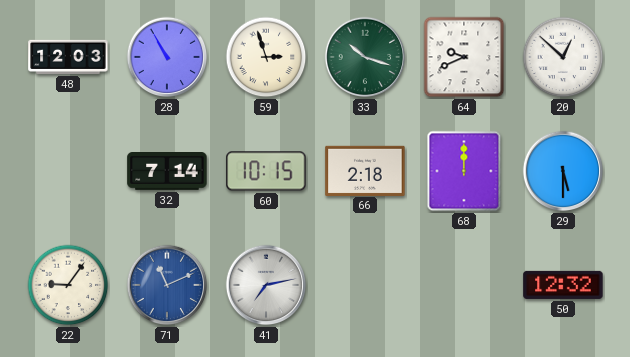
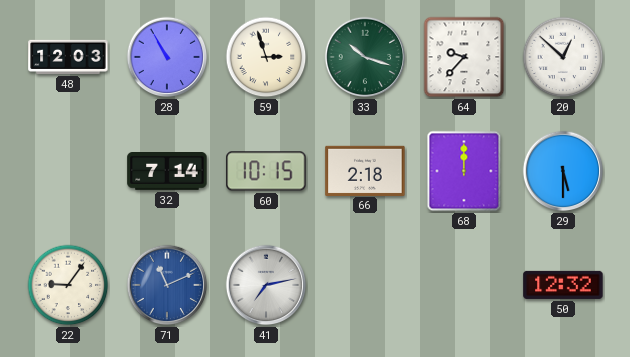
64: 9:41 -> 9:37
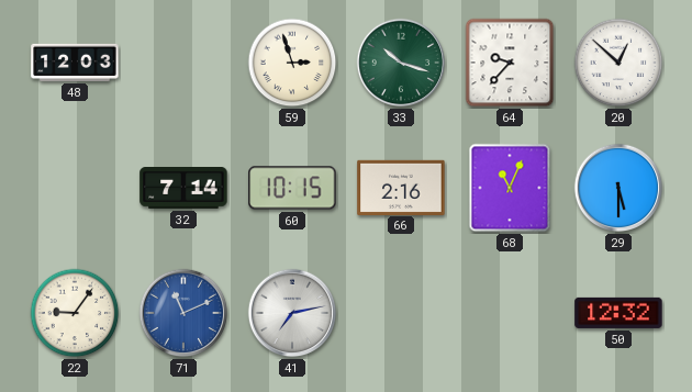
28: 10:55 -> none
66: 2:18 -> 2:16
68: 12:00 -> 11:04
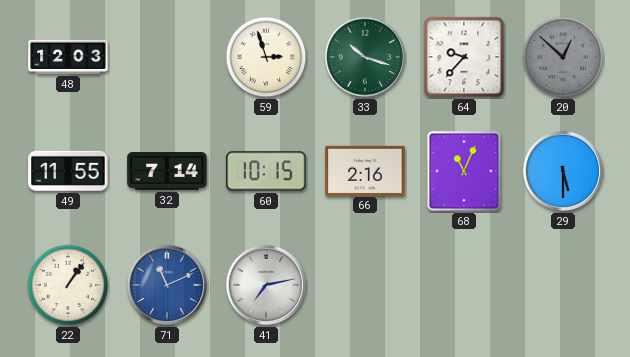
20 dial: white -> grey
49: none -> 11:55
22: 9:06 -> 1:06
50: 12:32 -> none
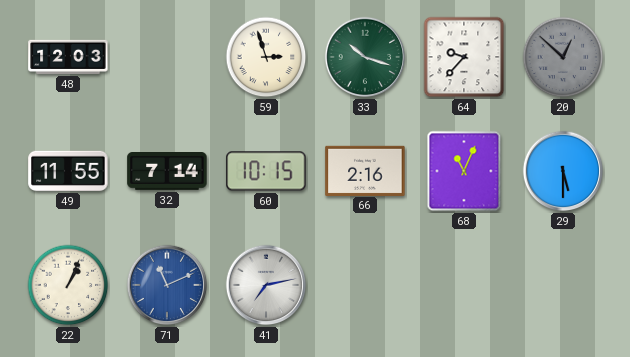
22: 1:06 -> 1:04
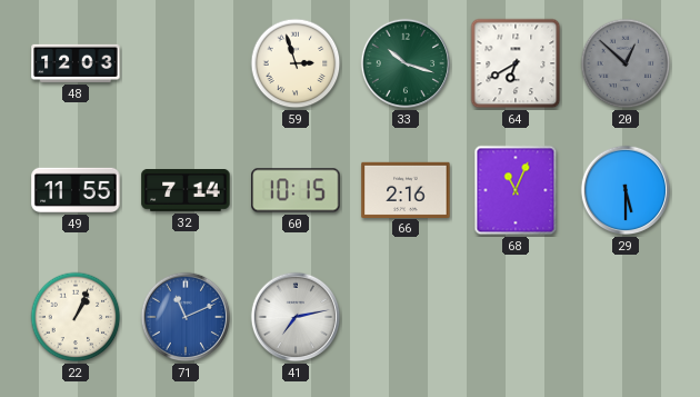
64: 9:37 -> 6:40
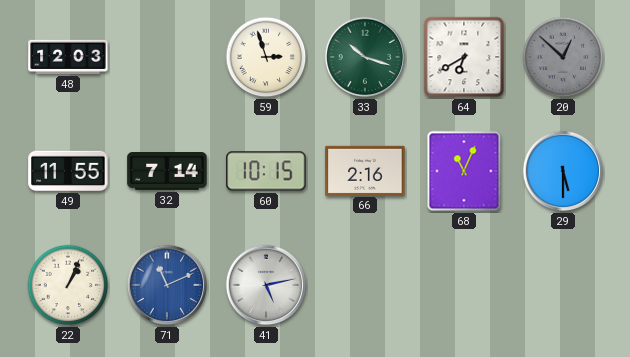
41: 7:13 -> 5:13
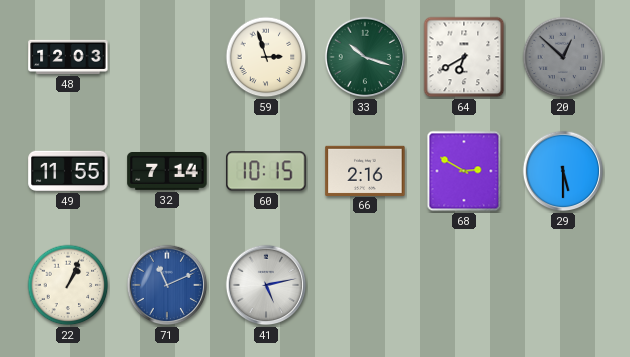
68: 11:04 -> 2:50
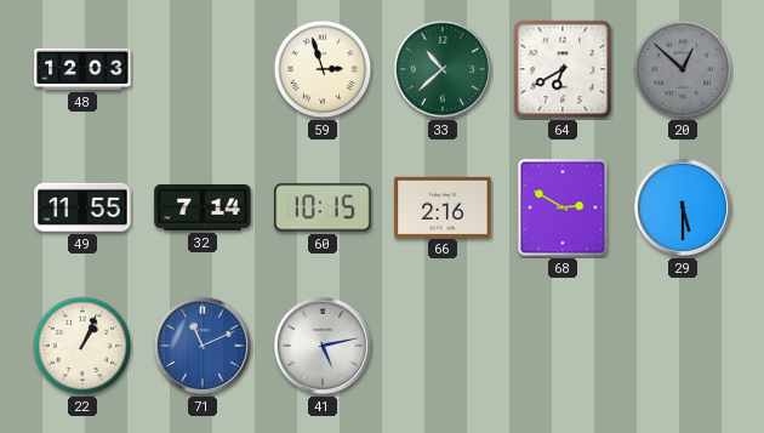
33: 10:18 -> 10:38
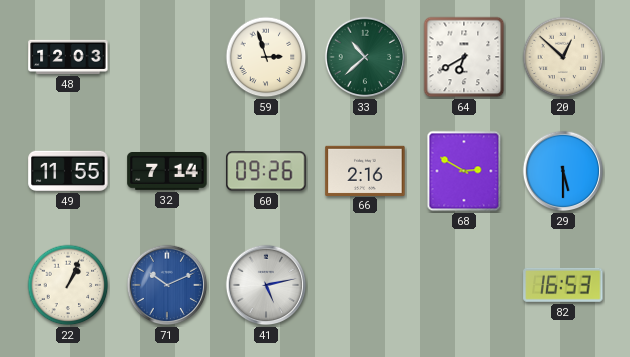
20 dial: grey -> cream
60: 10:15 -> 09:26
71: 11:11 -> 10:11
82: none -> 16:53
